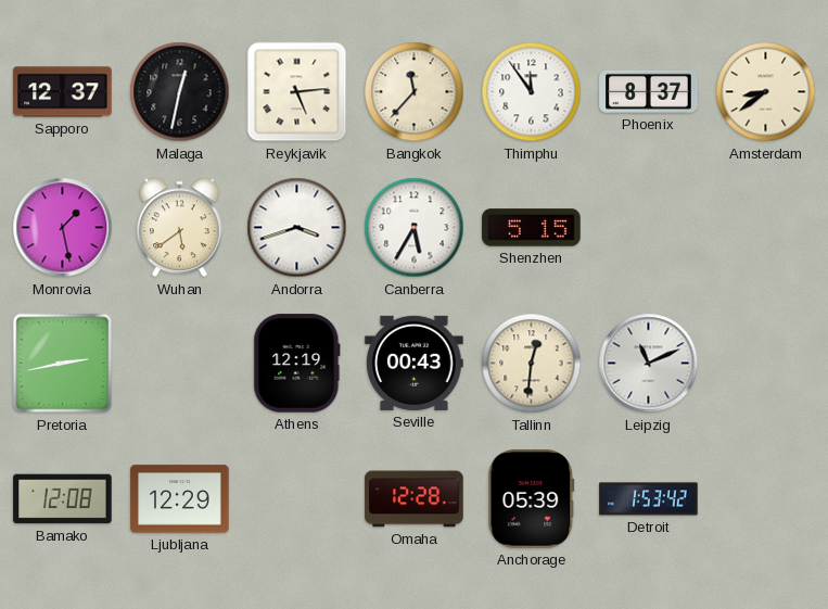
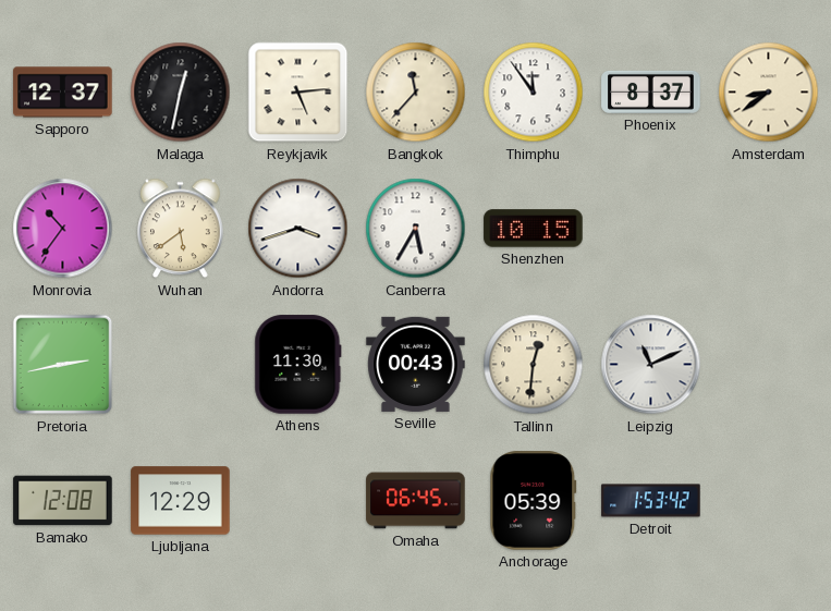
Monrovia: 1:28 -> 10:36
Shenzhen: 5:15 -> 10:15
Athens: 12:19 -> 11:30
Omaha: 12:28 -> 06:45
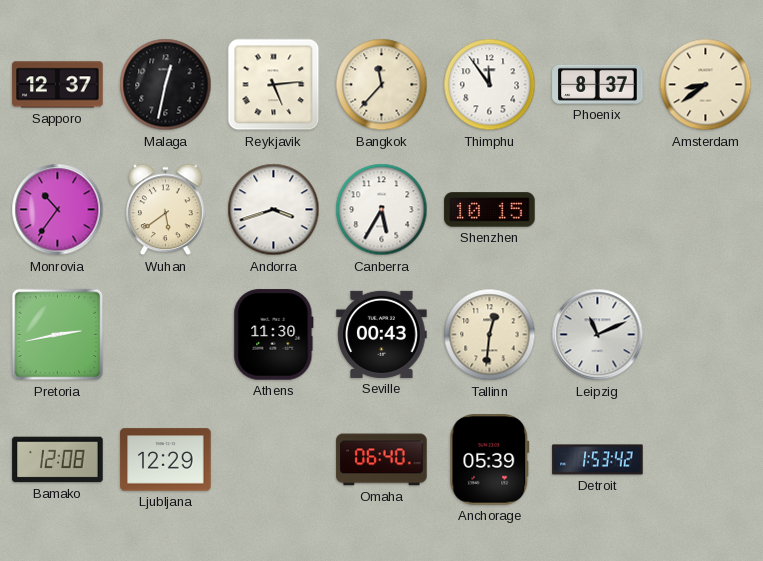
Omaha: 06:45 -> 06:40
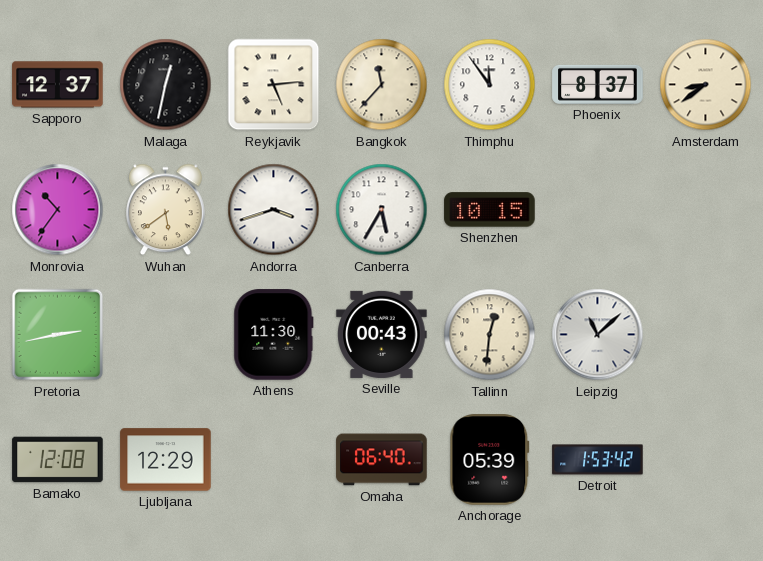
Leipzig: 11:11 -> 11:08
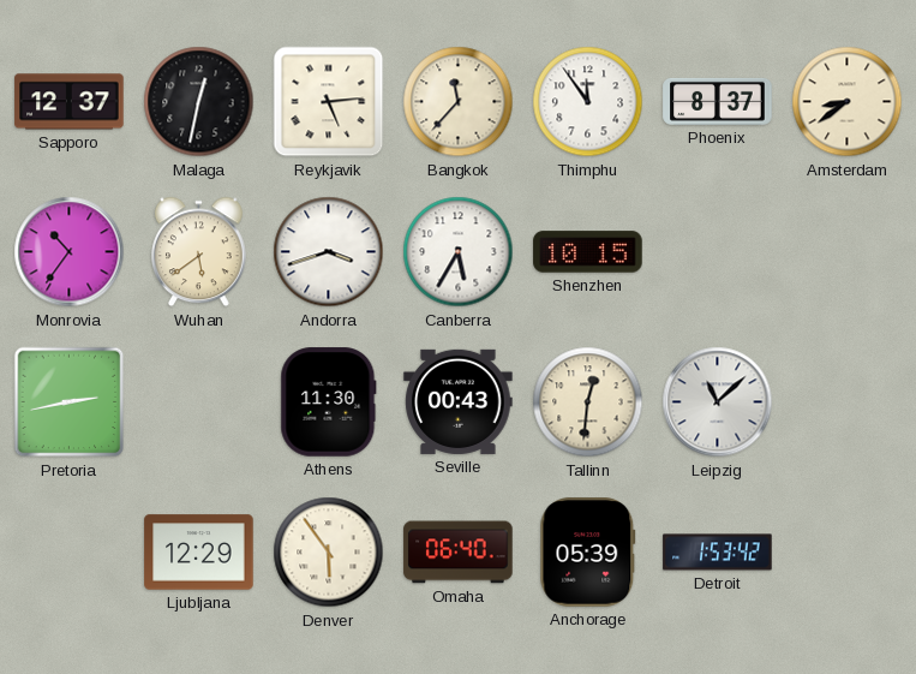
Bamako: 12:08 -> none
Denver: none -> 5:54
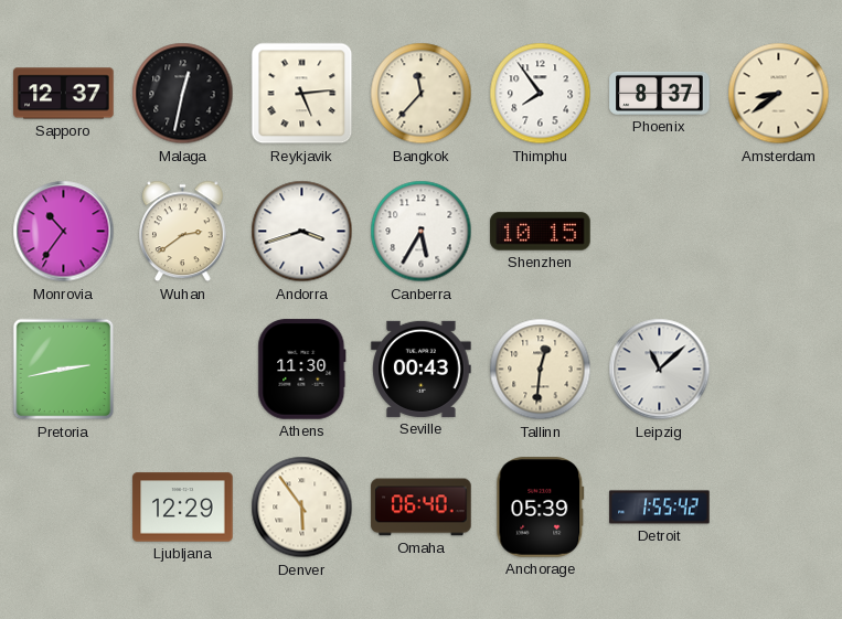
Thimphu: 11:54 -> 7:54
Wuhan: 5:39 -> 2:39
Detroit: 1:53 -> 1:55
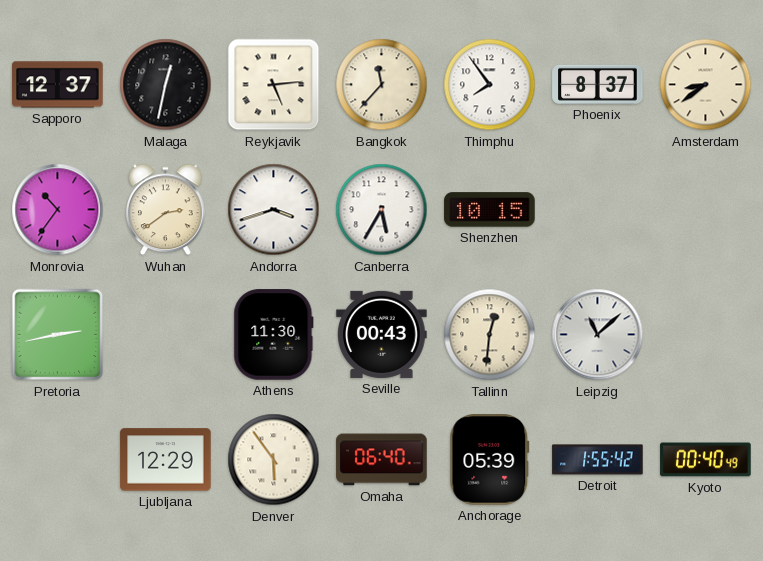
Kyoto: none -> 00:40
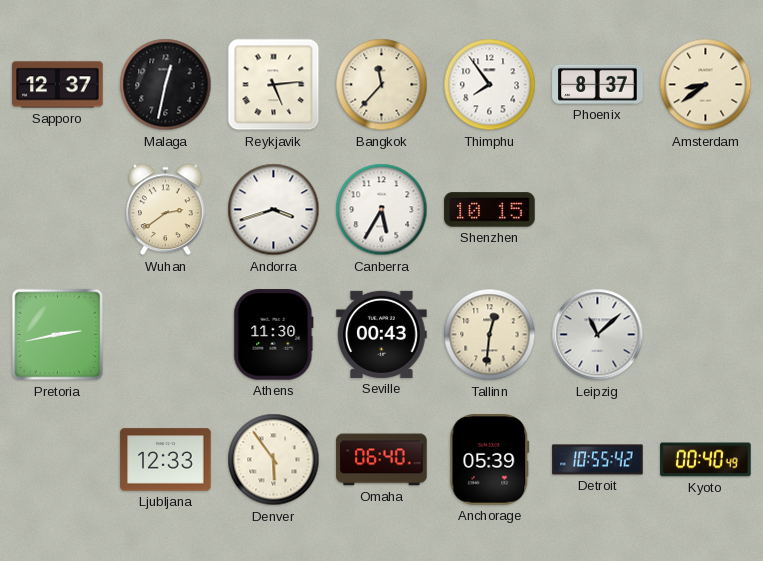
Monrovia: 10:36 -> none
Ljubljana: 12:29 -> 12:33
Detroit: 1:55 -> 10:55
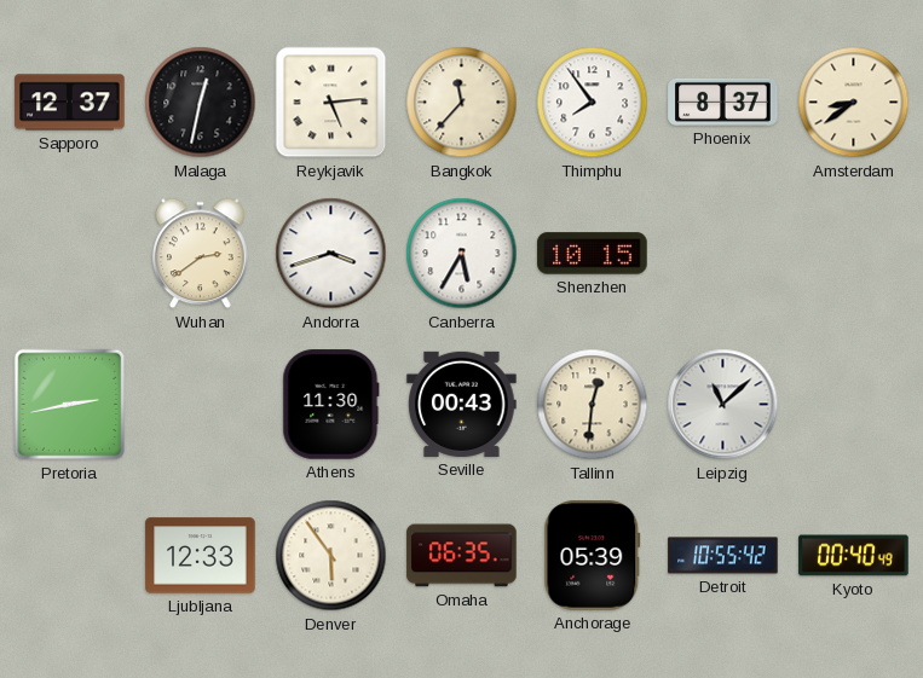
Omaha: 06:40 -> 06:35
